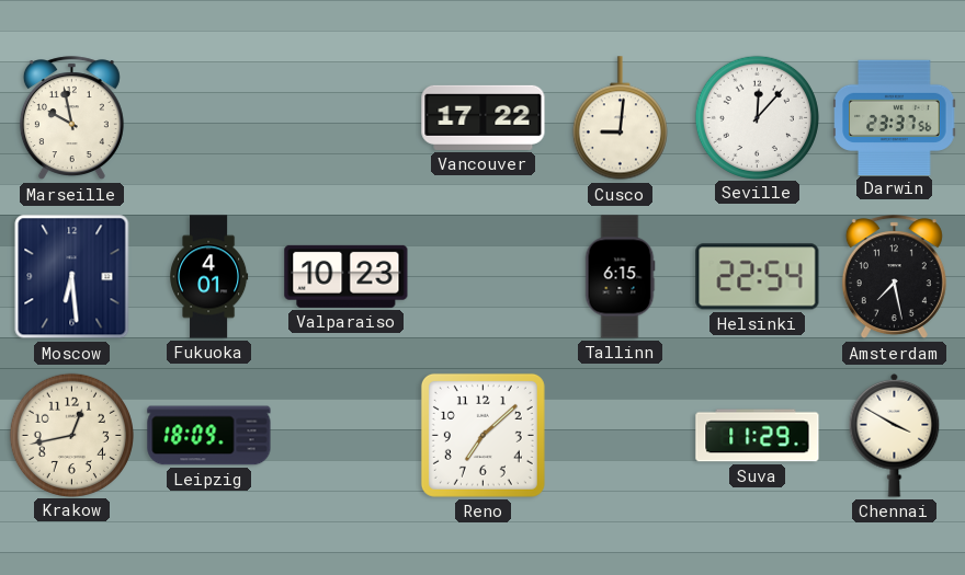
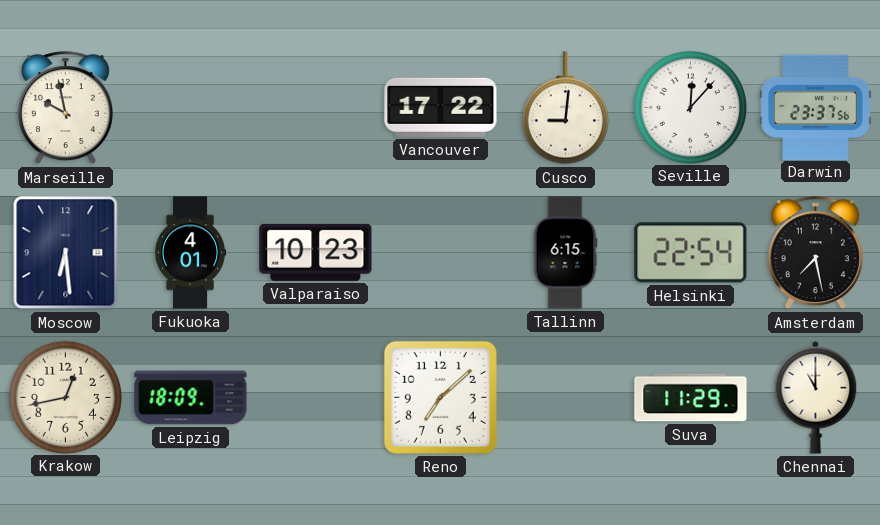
Chennai: 3:50 -> 11:00
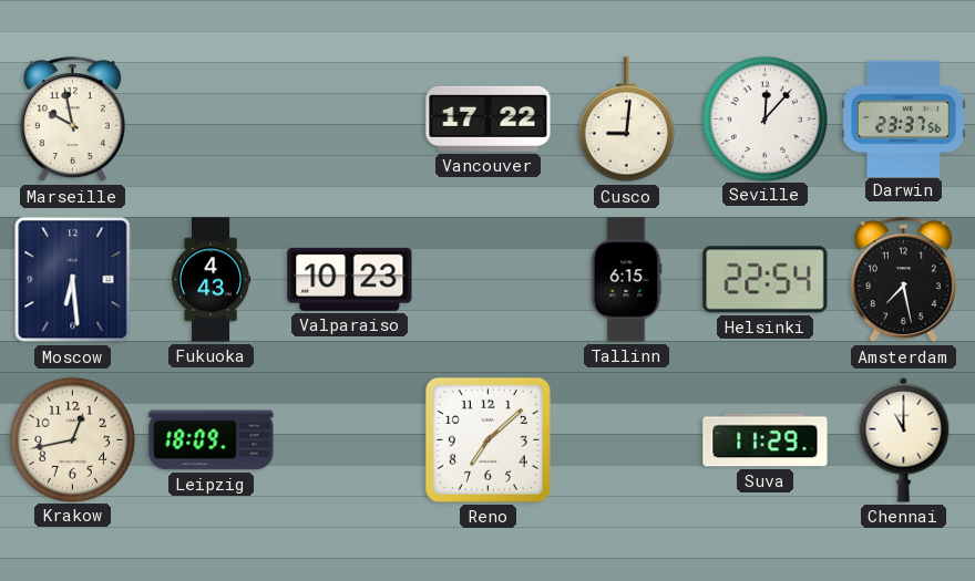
Fukuoka: 4:01 -> 4:43
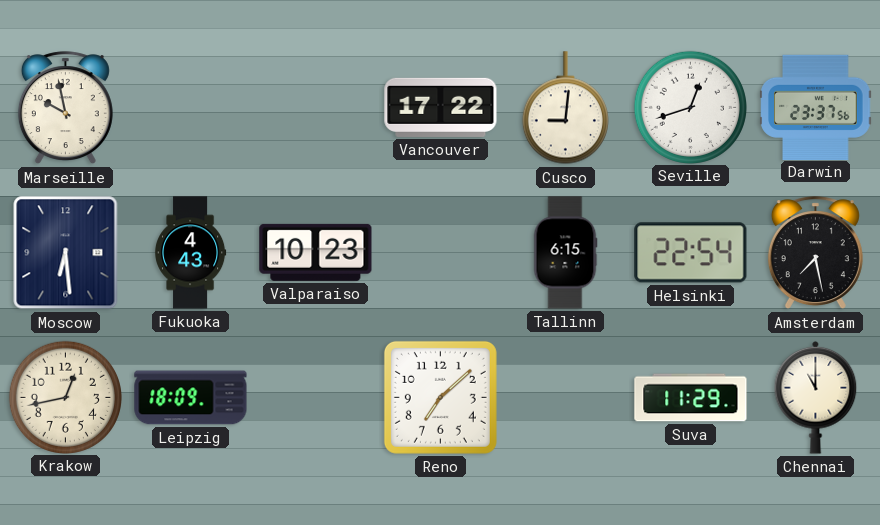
Seville: 12:07 -> 12:42
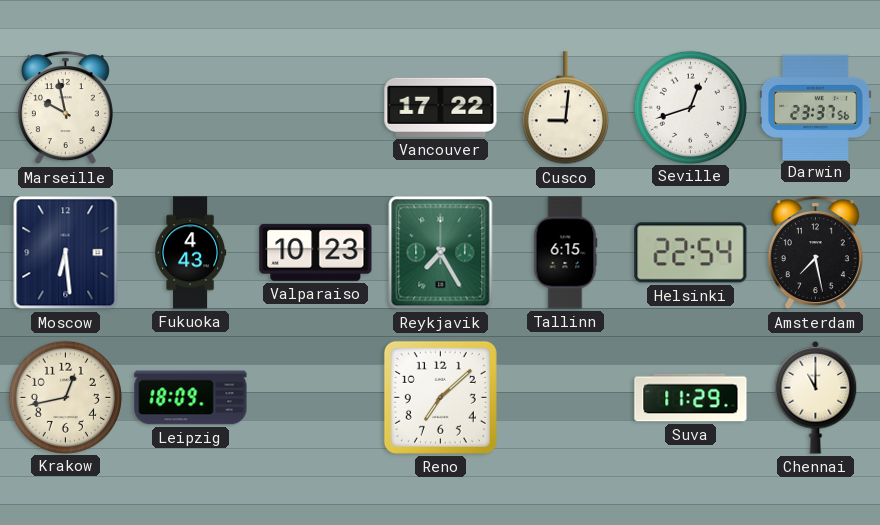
Reykjavik: none -> 7:25
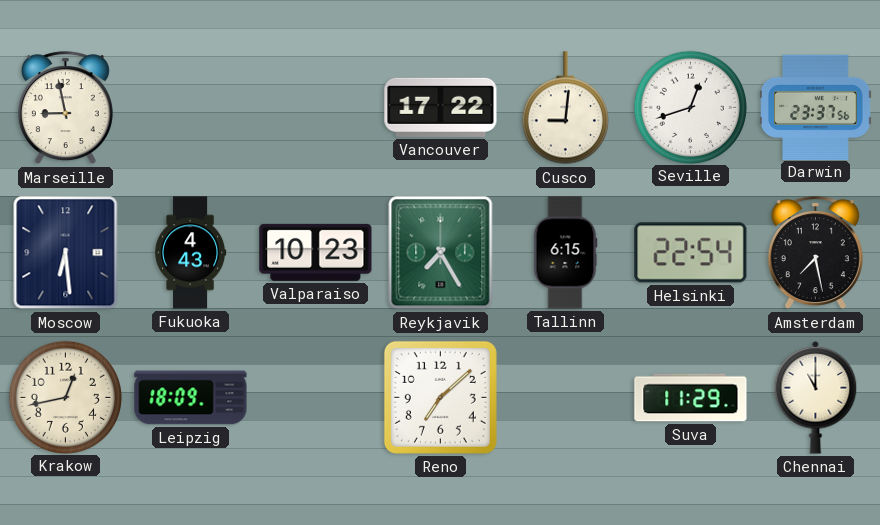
Marseille: 9:58 -> 8:58
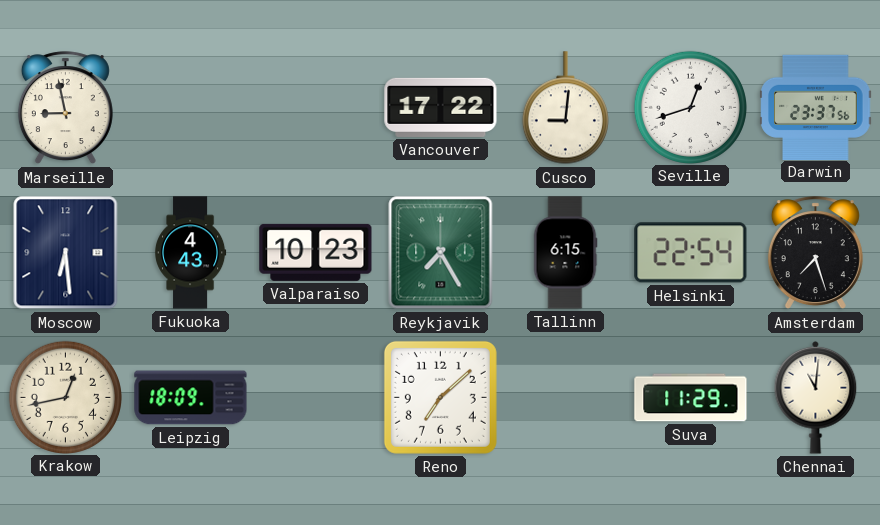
Amsterdam: 7:28 -> 7:27
Chennai: 11:00 -> 11:01
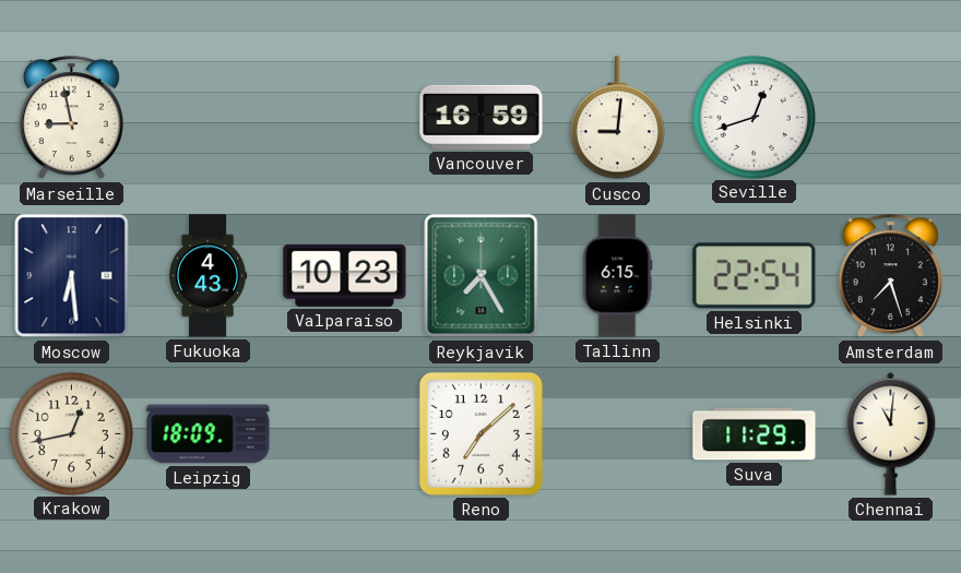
Vancouver: 17:22 -> 16:59
Darwin: 23:37 -> none
